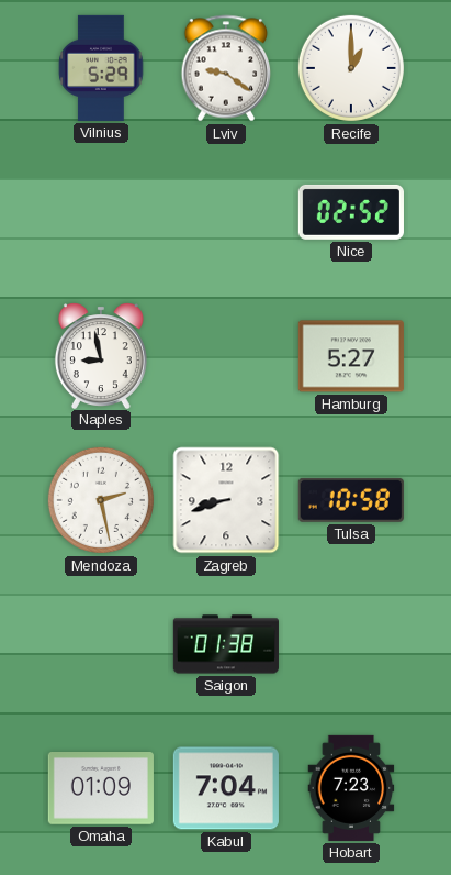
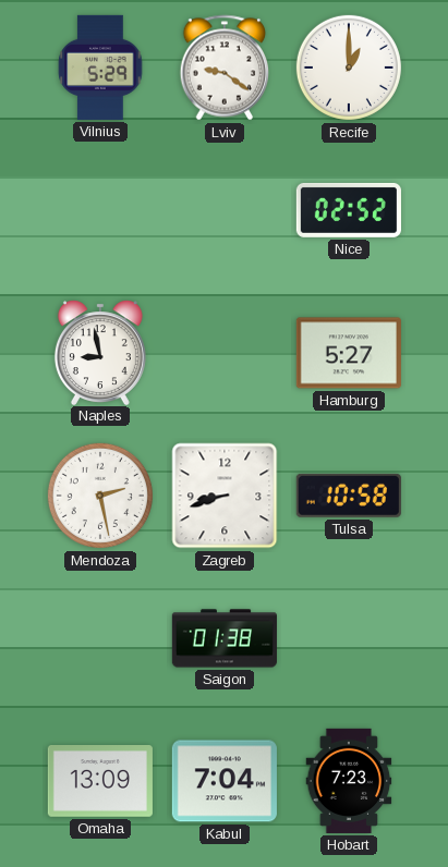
Omaha: 01:09 -> 13:09
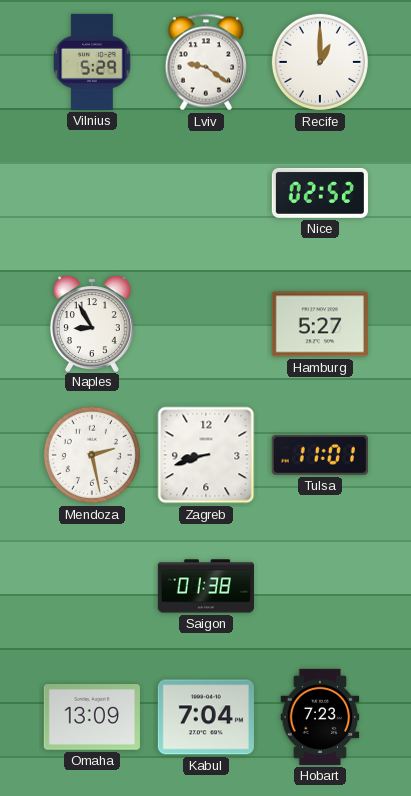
Naples: 8:58 -> 8:55
Tulsa: 10:58 -> 11:01
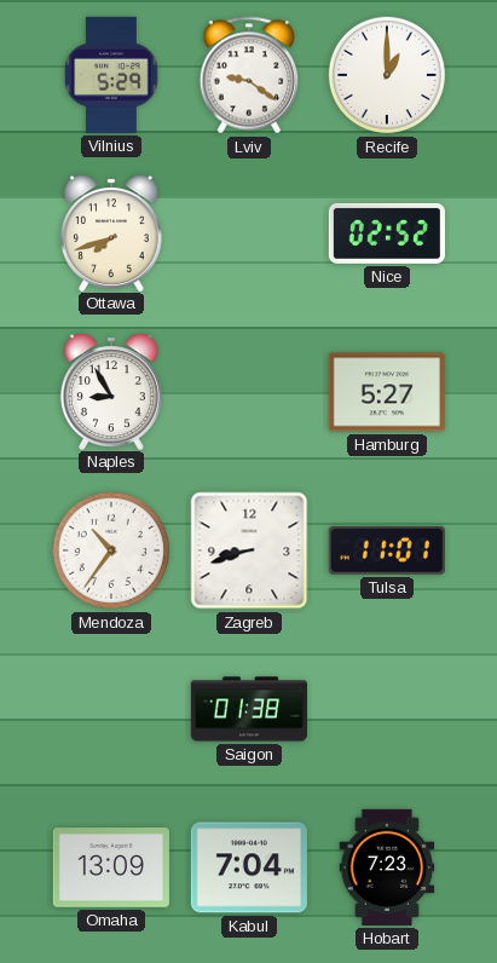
Ottawa: none -> 7:42
Mendoza: 2:28 -> 10:36
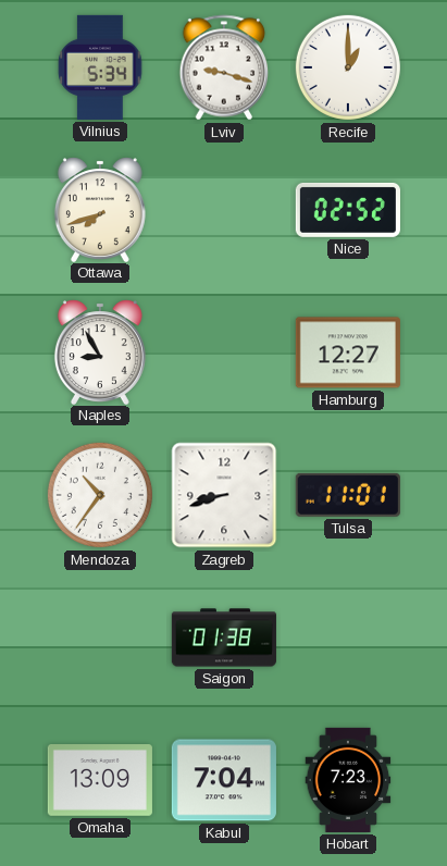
Vilnius: 5:29 -> 5:34
Lviv: 9:21 -> 9:18
Hamburg: 5:27 -> 12:27
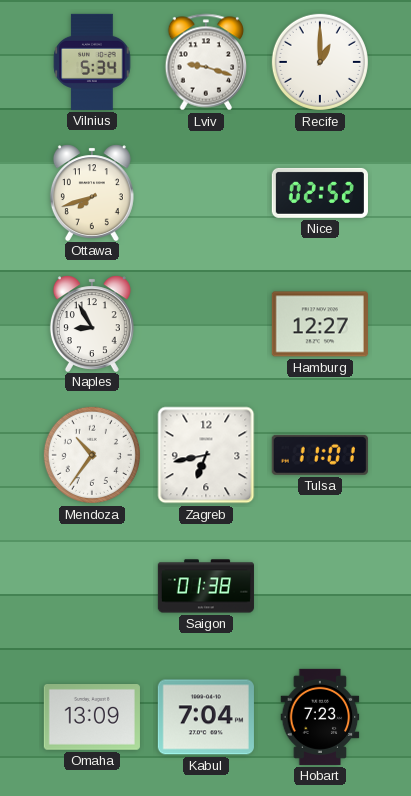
Zagreb: 8:42 -> 6:43
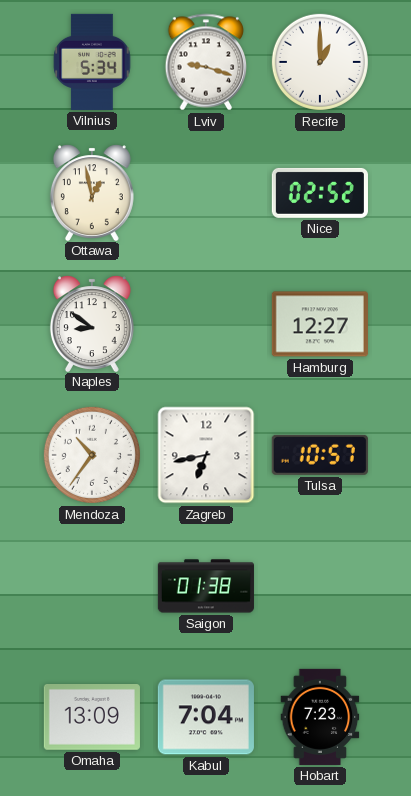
Ottawa: 7:42 -> 12:58
Naples: 8:55 -> 8:51
Tulsa: 11:01 -> 10:57
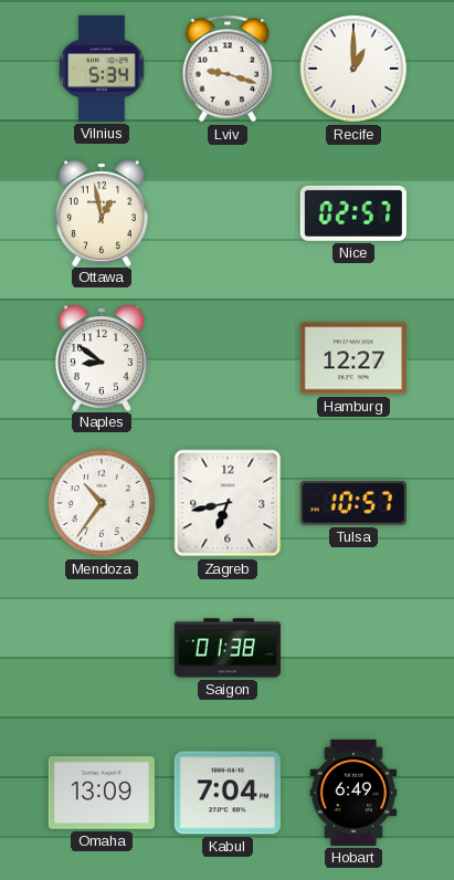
Nice: 02:52 -> 02:57
Hobart: 7:23 -> 6:49
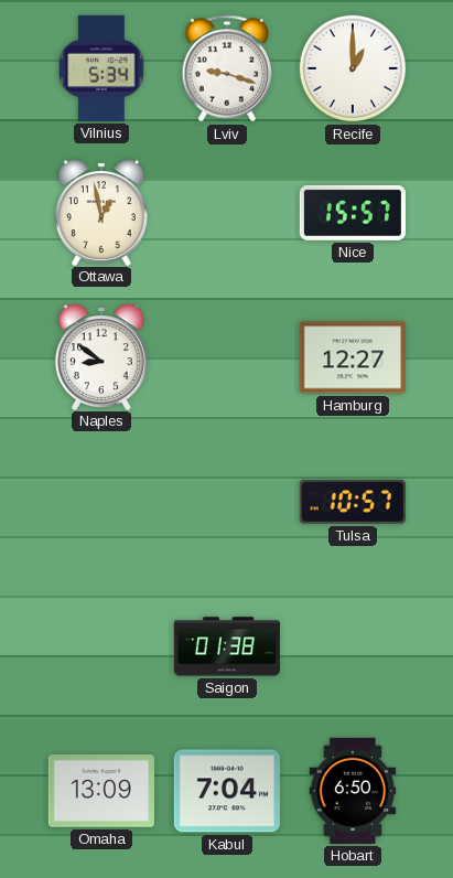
Nice: 02:57 -> 15:57
Mendoza: 10:36 -> none
Zagreb: 6:43 -> none
Hobart: 6:49 -> 6:50
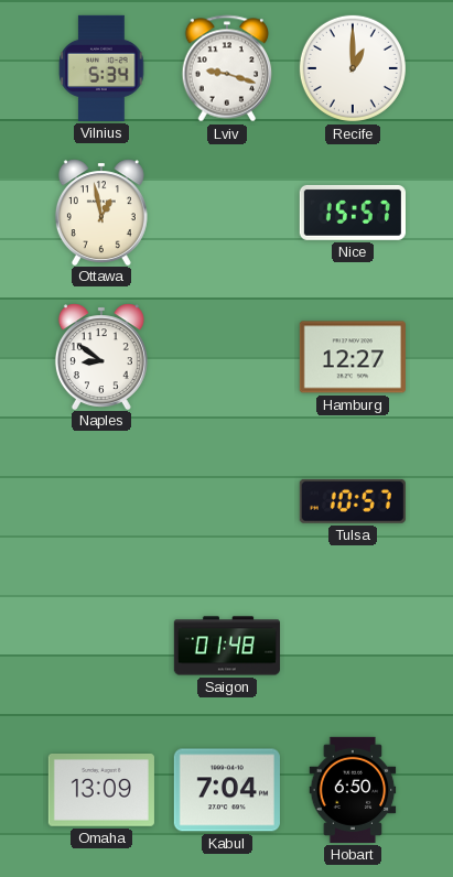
Saigon: 01:38 -> 01:48
